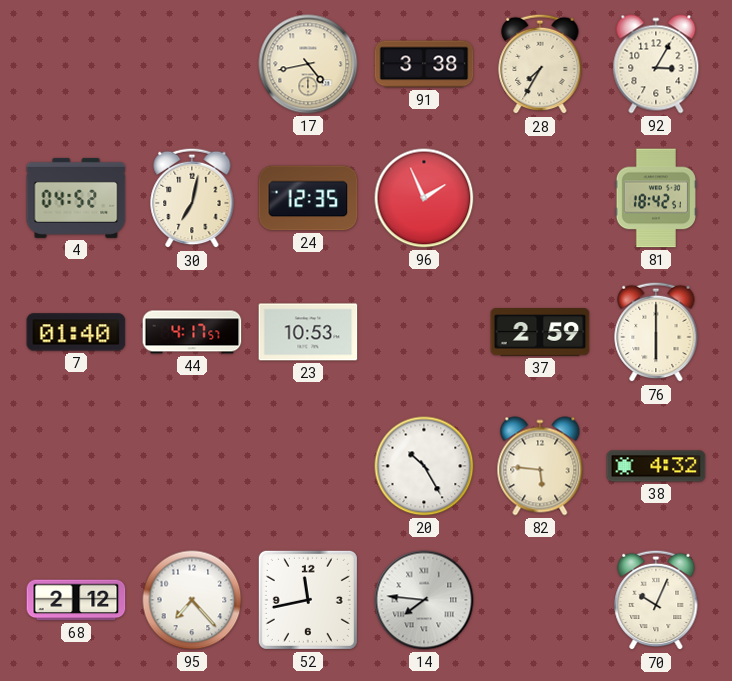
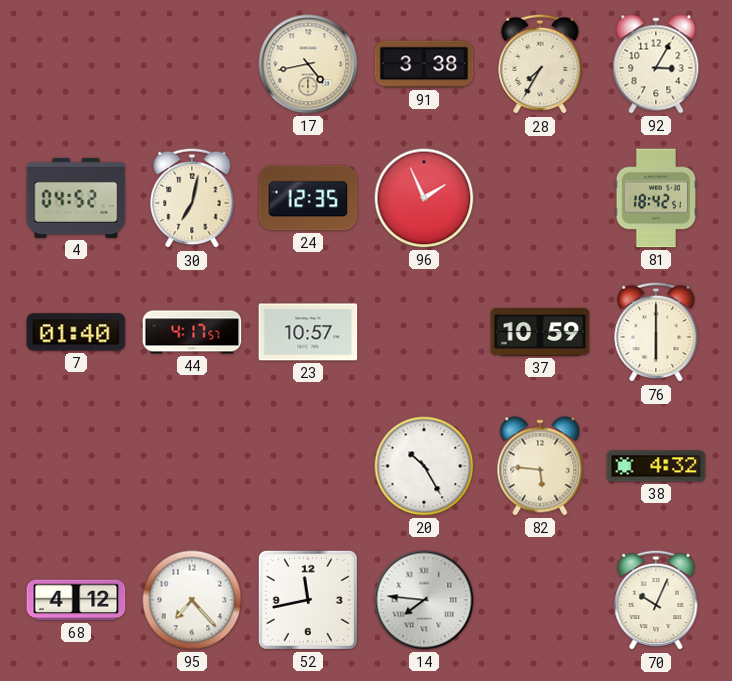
23: 10:53 -> 10:57
37: 2:59 -> 10:59
68: 2:12 -> 4:12
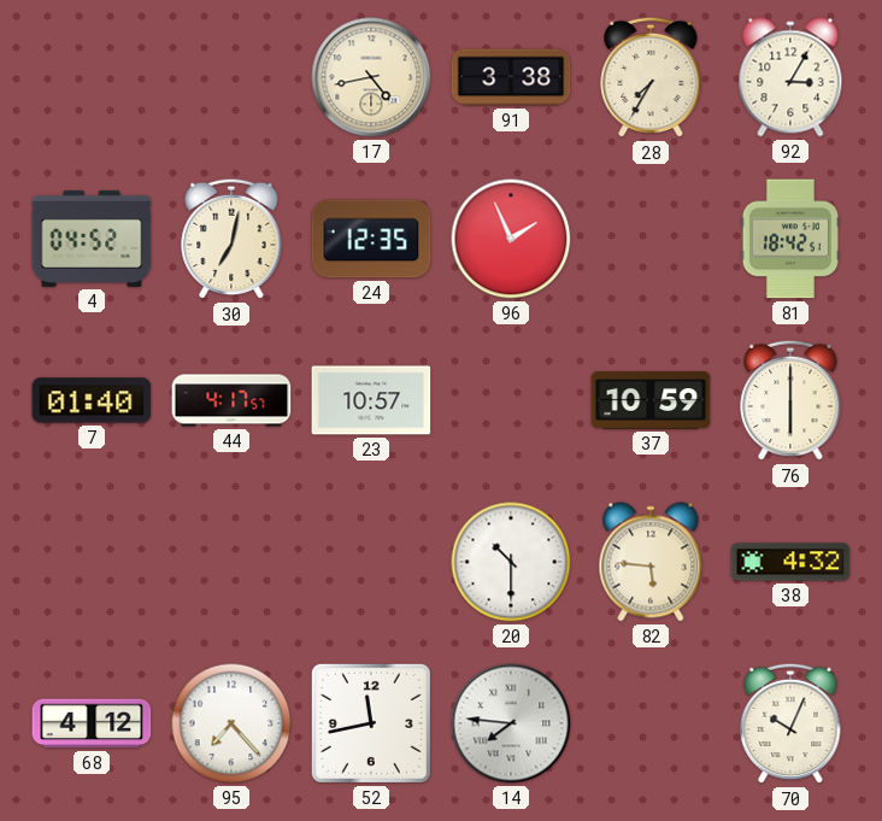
20: 10:25 -> 10:30
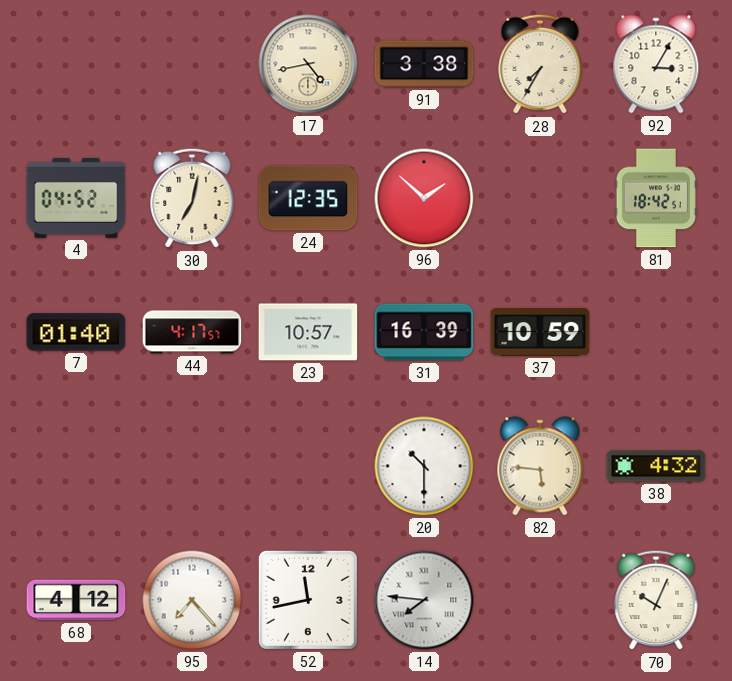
96: 1:56 -> 1:52
31: none -> 16:39
76: 6:00 -> none
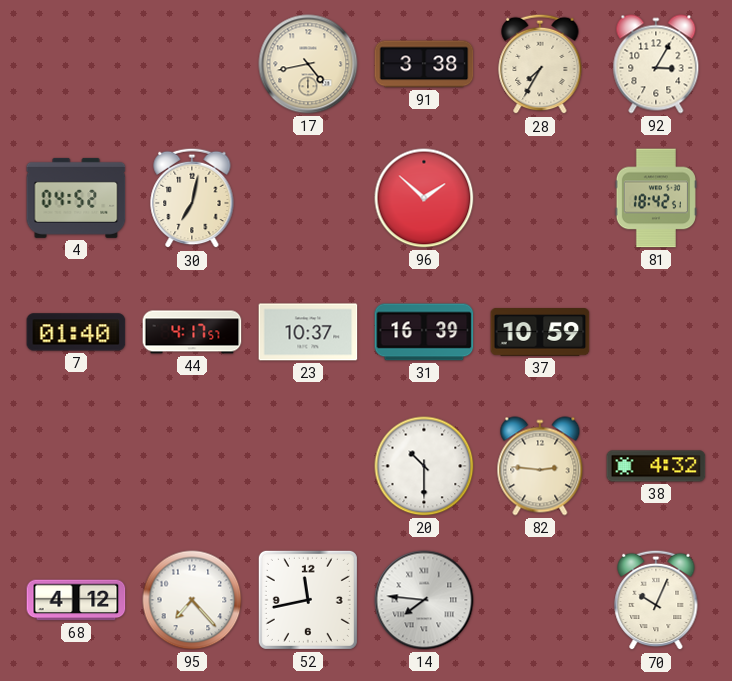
24: 12:35 -> none
23: 10:57 -> 10:37
82: 5:46 -> 2:46
